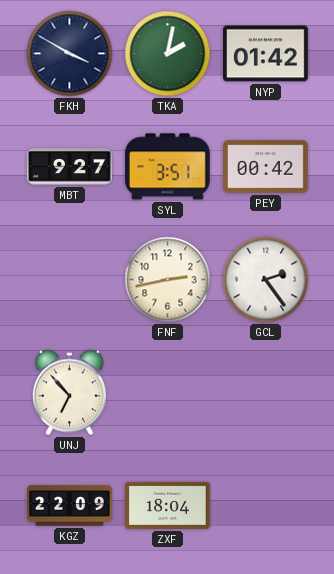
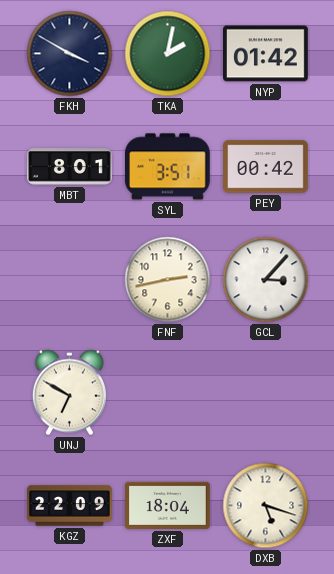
MBT: 9:27 -> 8:01
GCL: 2:24 -> 3:07
UNJ: 6:53 -> 6:50
DXB: none -> 5:18
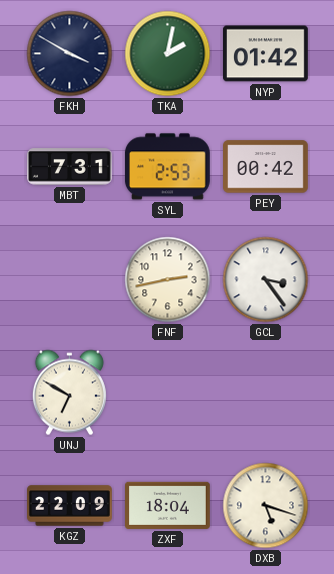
MBT: 8:01 -> 7:31
SYL: 3:51 -> 2:53
GCL: 3:07 -> 3:24
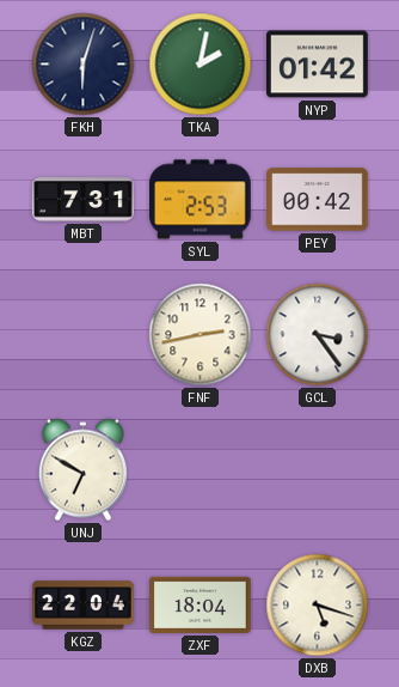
FKH: 3:50 -> 6:03
KGZ: 22:09 -> 22:04
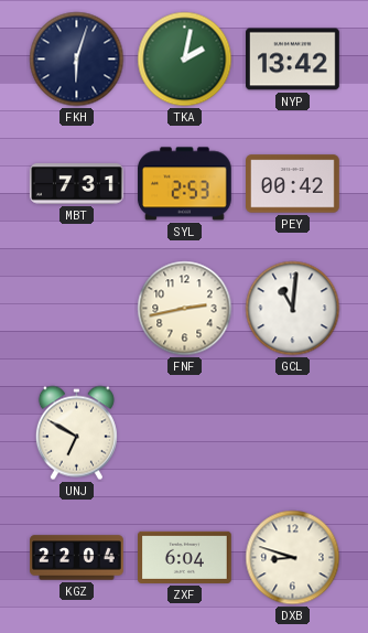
NYP: 01:42 -> 13:42
GCL: 3:24 -> 11:01
ZXF: 18:04 -> 6:04
DXB: 5:18 -> 8:48
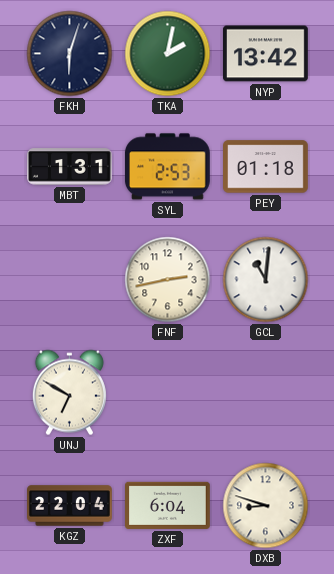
MBT: 7:31 -> 1:31
PEY: 00:42 -> 01:18
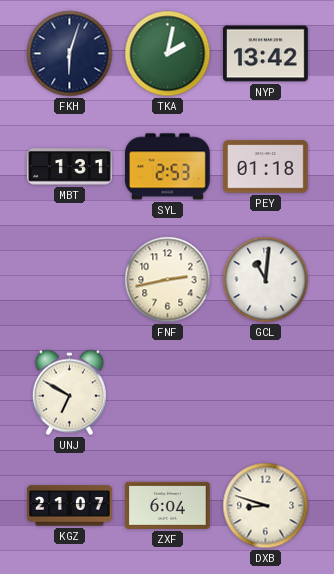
KGZ: 22:04 -> 21:07
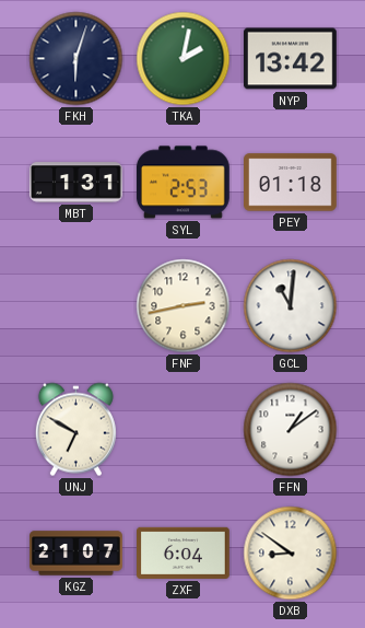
FFN: none -> 1:09
DXB: 8:48 -> 8:51
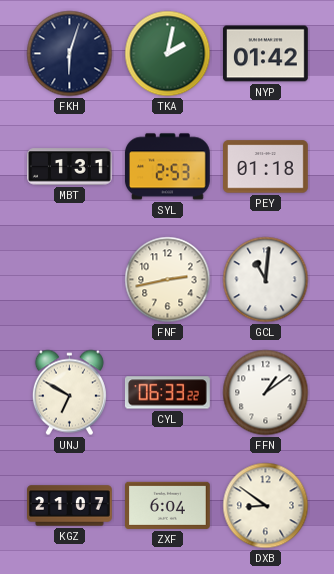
NYP: 13:42 -> 01:42
CYL: none -> 06:33
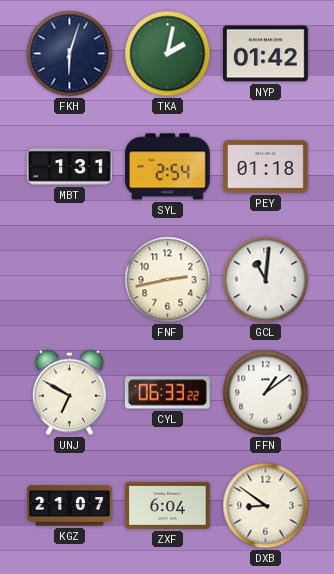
SYL: 2:53 -> 2:54
